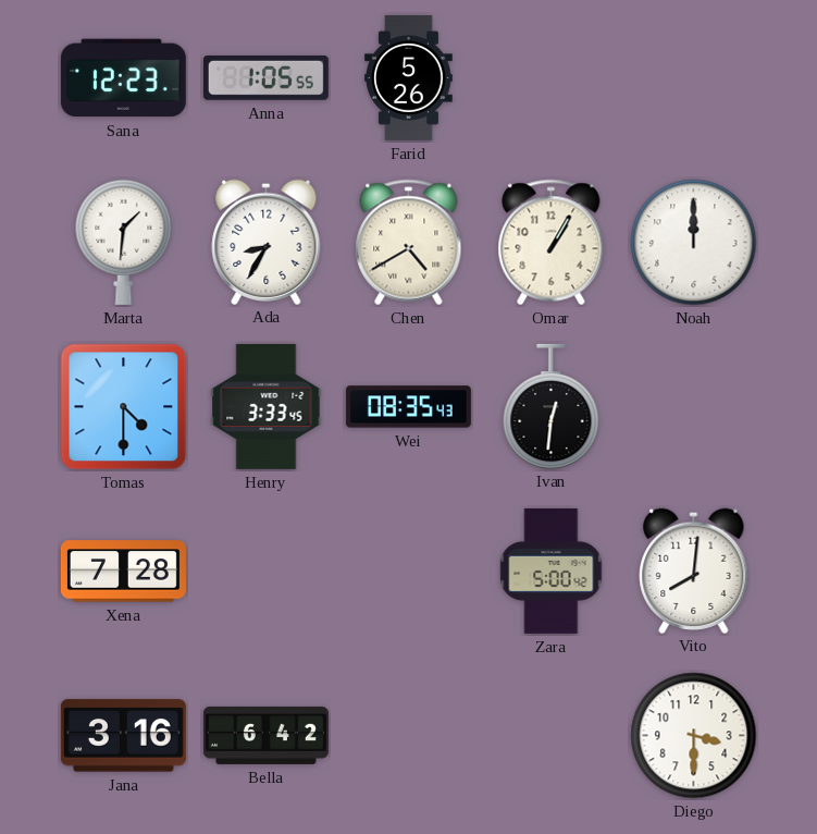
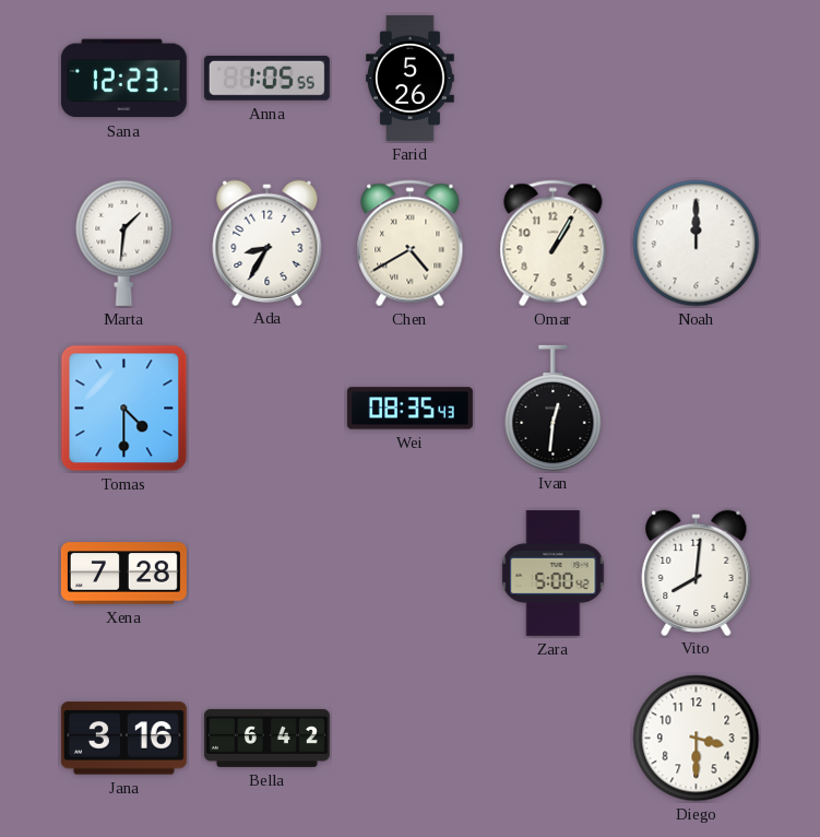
Henry: 3:33 -> none
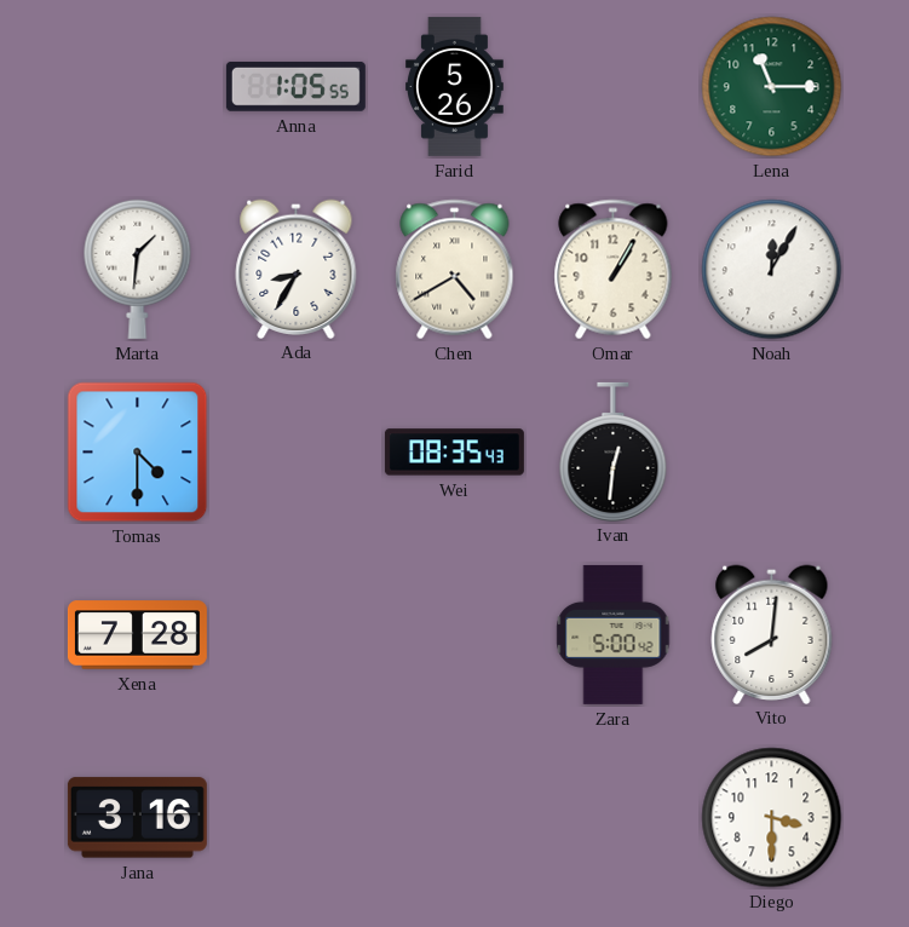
Sana: 12:23 -> none
Lena: none -> 11:15
Noah: 12:00 -> 12:05
Bella: 6:42 -> none
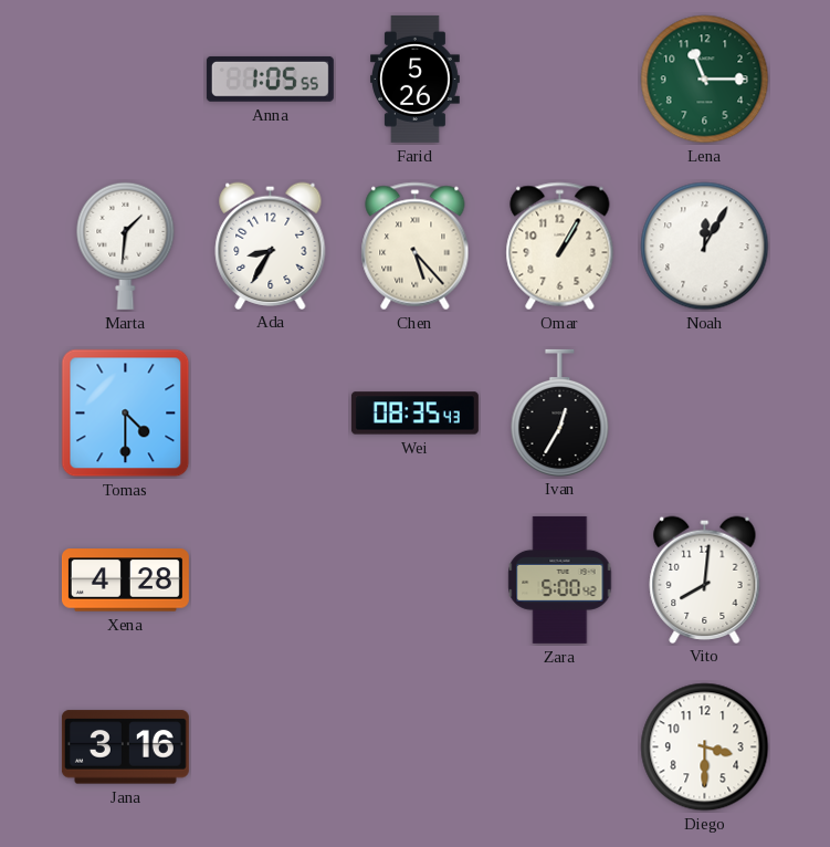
Chen: 4:40 -> 5:23
Ivan: 12:31 -> 12:35
Xena: 7:28 -> 4:28
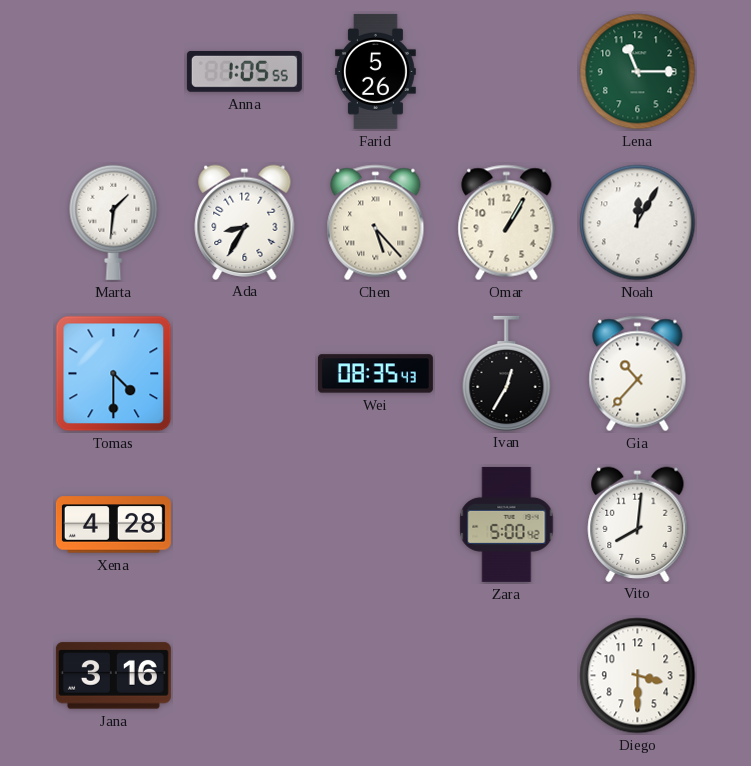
Gia: none -> 10:37
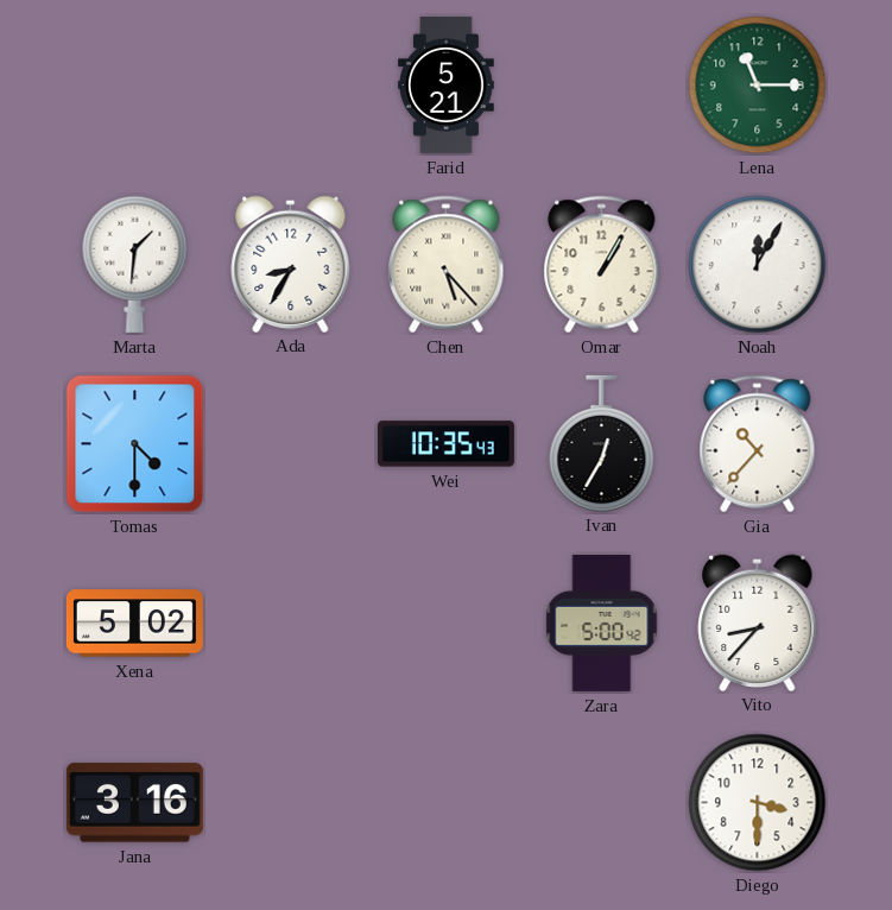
Anna: 1:05 -> none
Farid: 5:26 -> 5:21
Wei: 08:35 -> 10:35
Xena: 4:28 -> 5:02
Vito: 8:01 -> 8:37
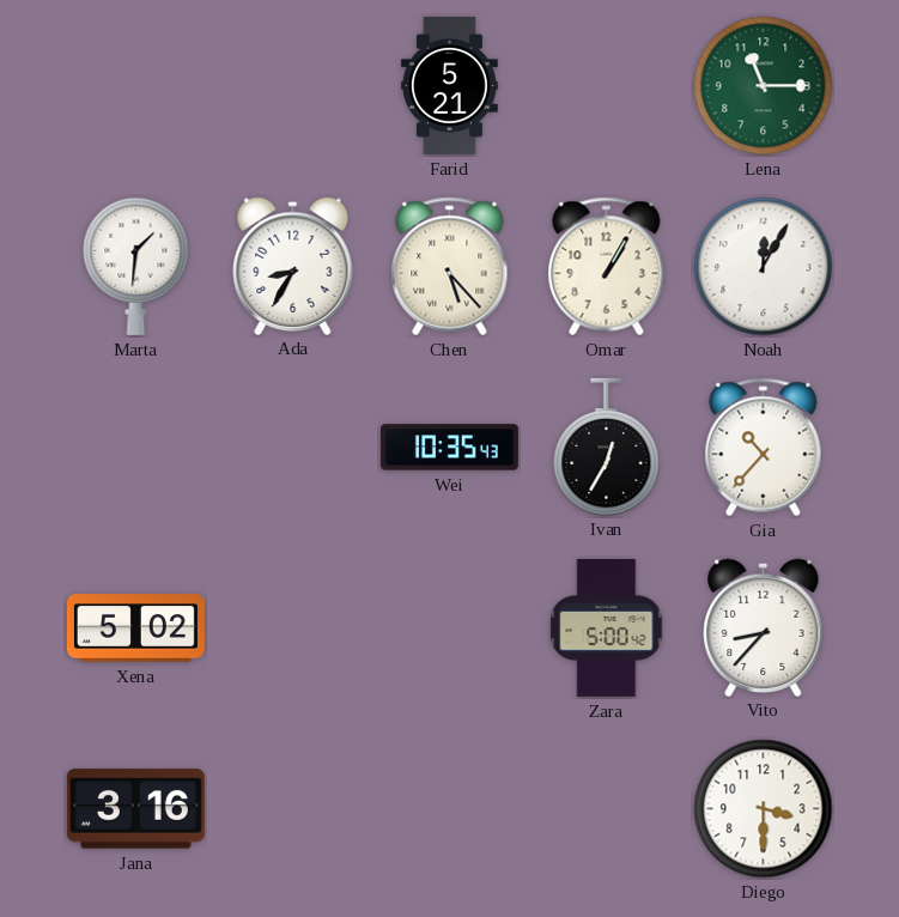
Tomas: 4:30 -> none
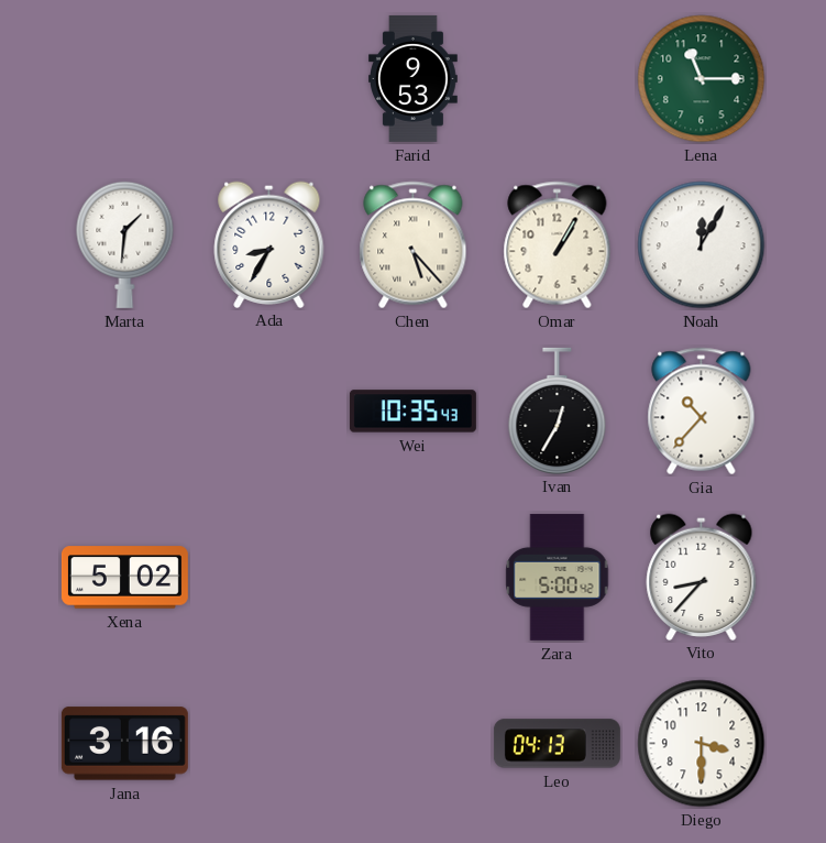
Farid: 5:21 -> 9:53
Leo: none -> 04:13
